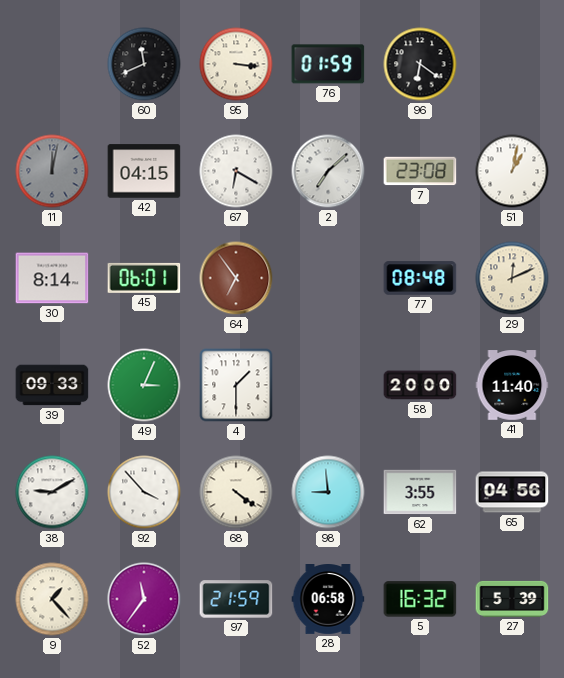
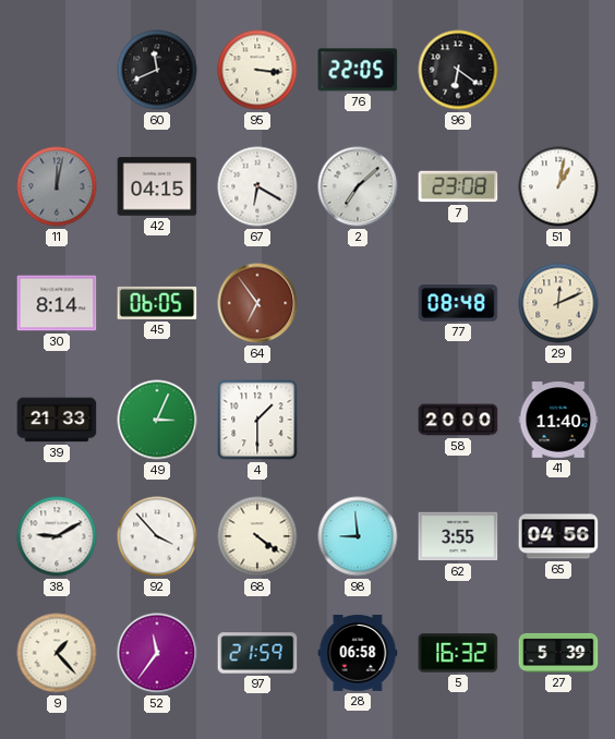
76: 01:59 -> 22:05
45: 06:01 -> 06:05
39: 09:33 -> 21:33
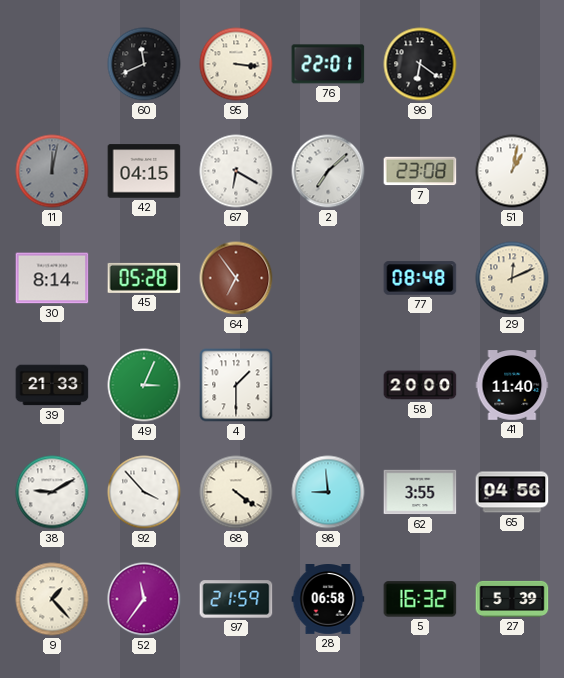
76: 22:05 -> 22:01
45: 06:05 -> 05:28
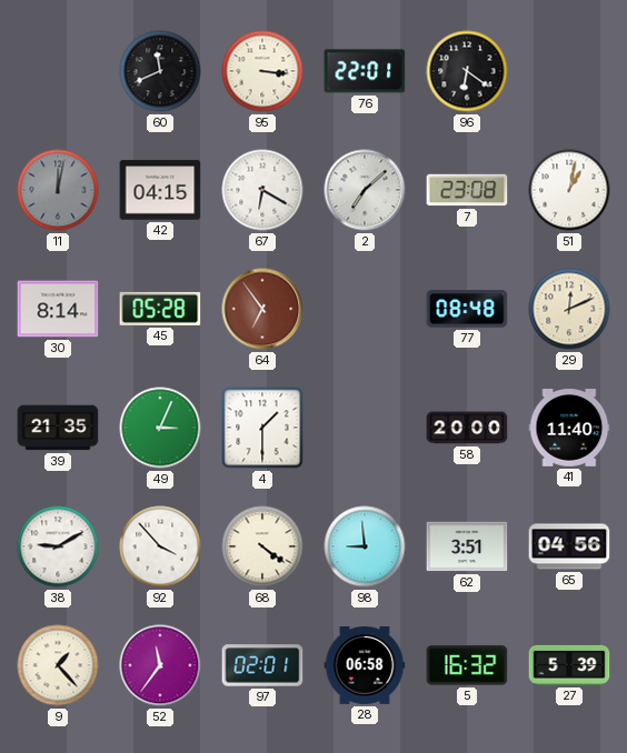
39: 21:33 -> 21:35
62: 3:55 -> 3:51
97: 21:59 -> 02:01
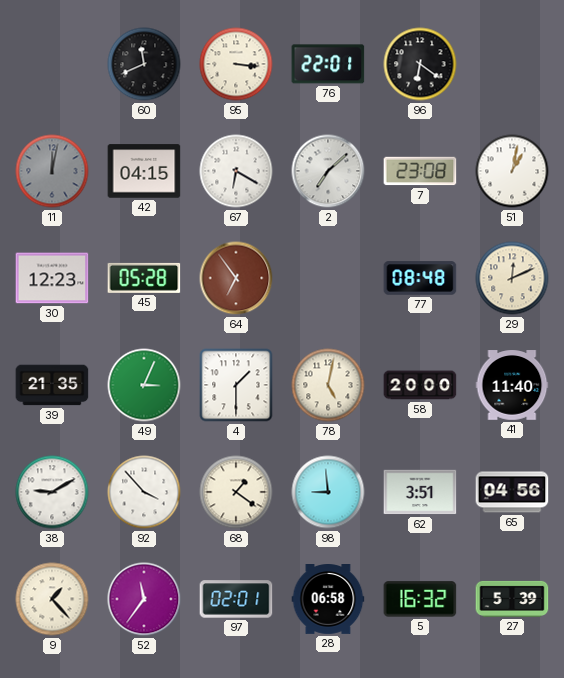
30: 8:14 -> 12:23
78: none -> 5:02
68: 4:21 -> 1:21
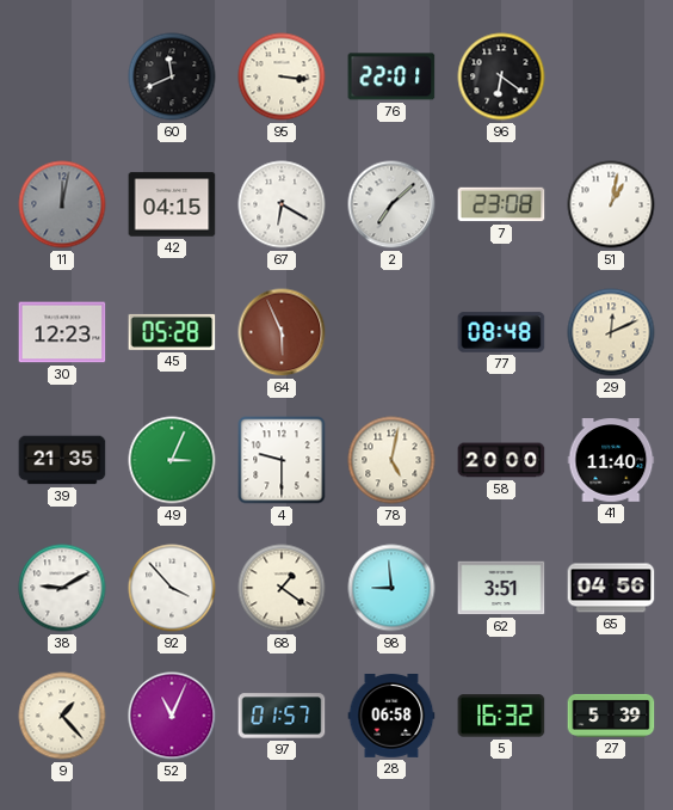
64: 6:54 -> 5:56
4: 1:30 -> 9:30
52: 11:36 -> 11:04
97: 02:01 -> 01:57
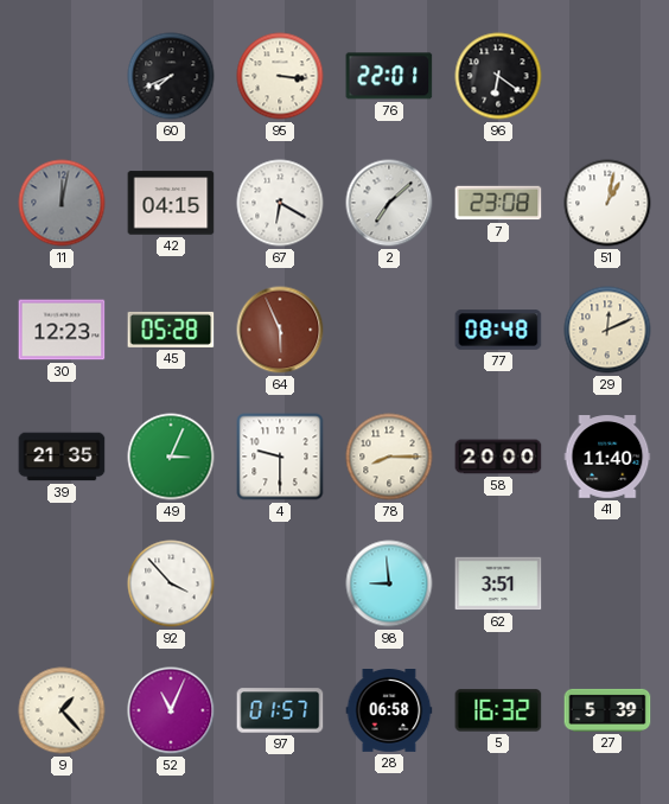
60: 11:41 -> 7:41
78: 5:02 -> 8:15
38: 9:10 -> none
68: 1:21 -> none
65: 04:56 -> none
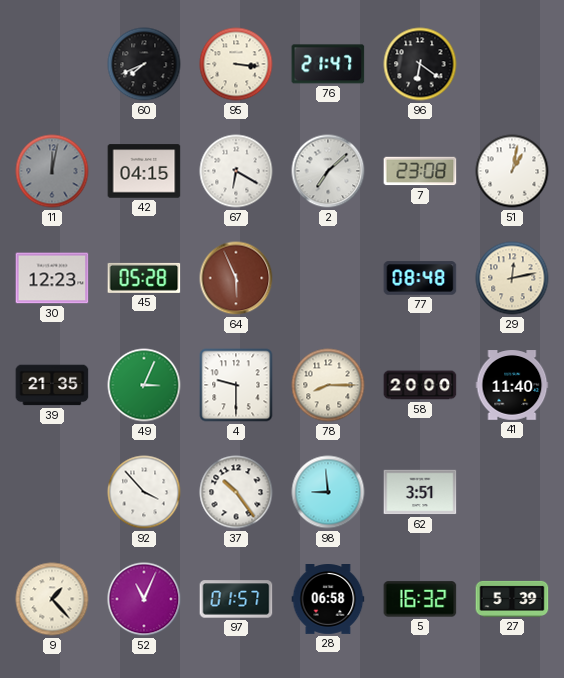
76: 22:01 -> 21:47
29: 12:11 -> 12:13
37: none -> 10:24
